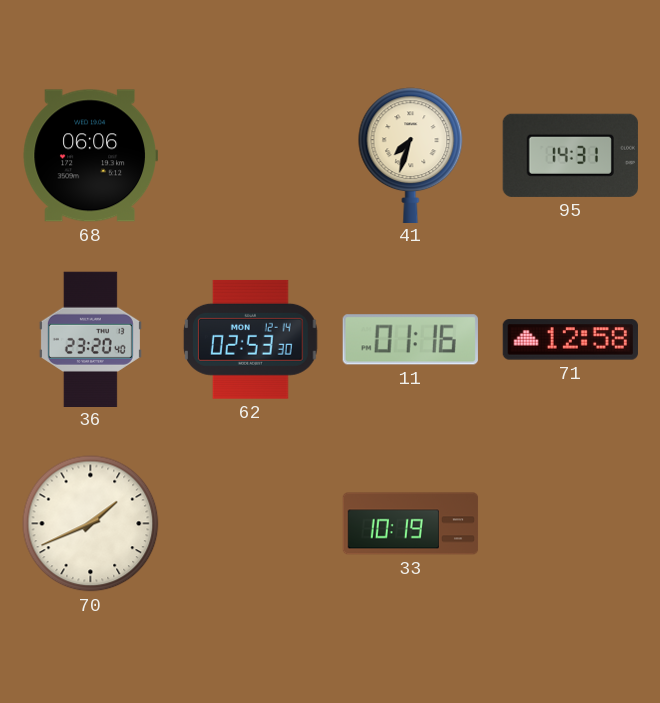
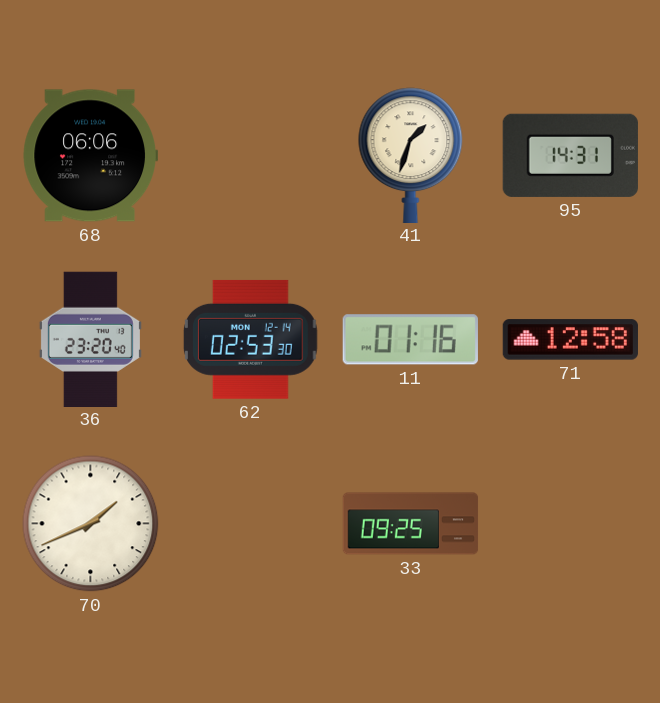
41: 7:33 -> 1:33
33: 10:19 -> 09:25
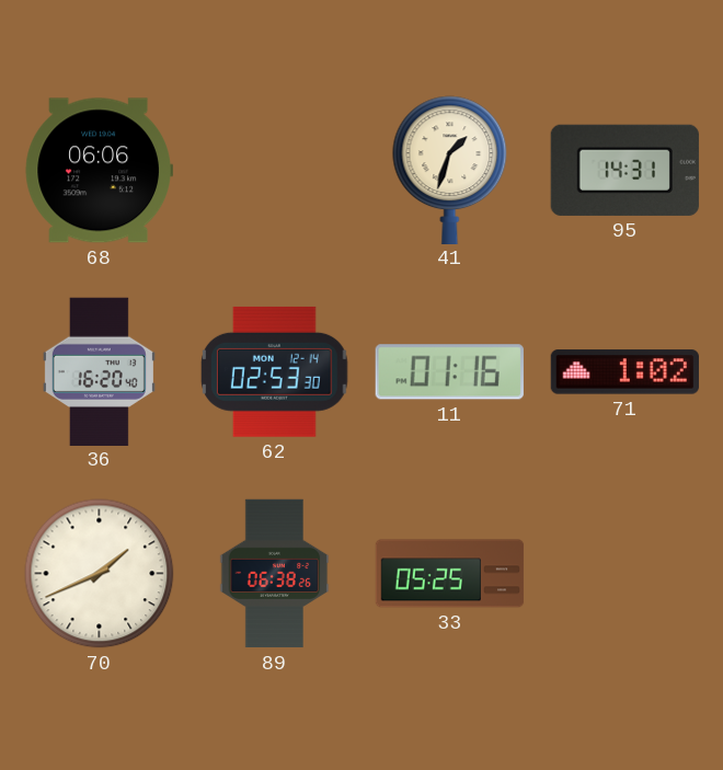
36: 23:20 -> 16:20
71: 12:58 -> 1:02
89: none -> 06:38
33: 09:25 -> 05:25
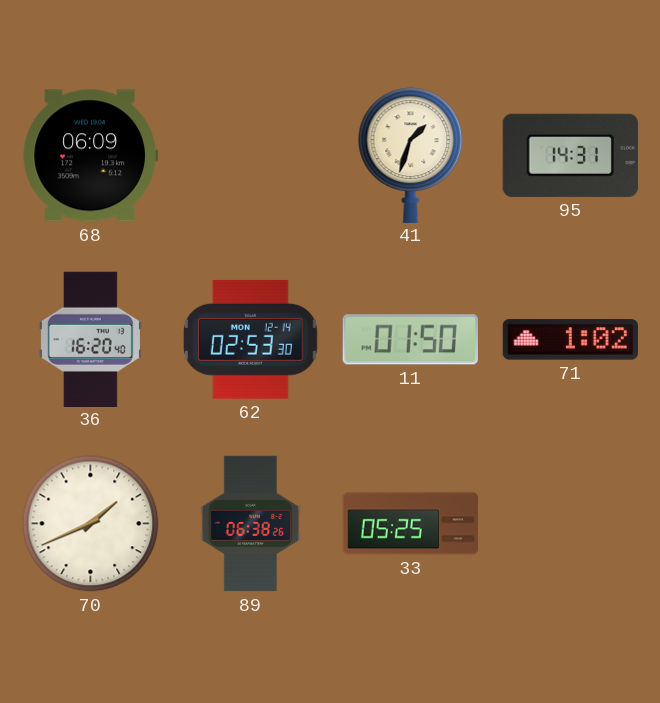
68: 06:06 -> 06:09
11: 01:16 -> 01:50
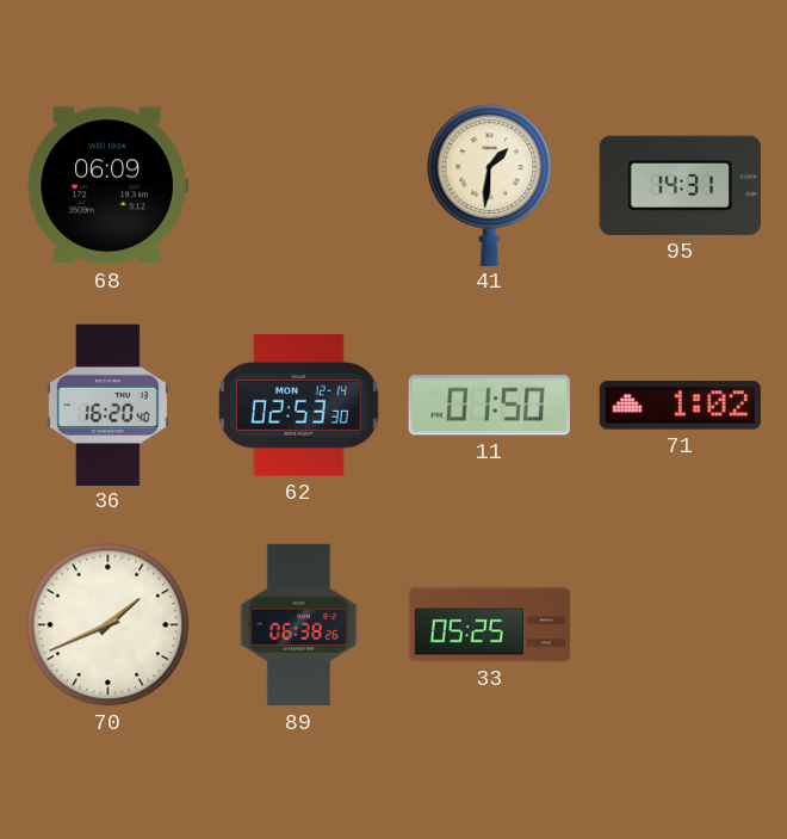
41: 1:33 -> 1:31
